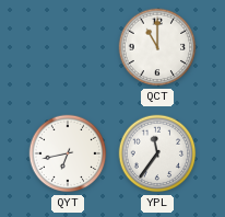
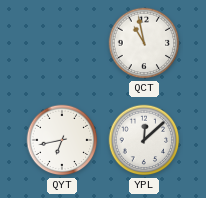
QCT: 11:00 -> 10:58
YPL: 11:36 -> 12:08
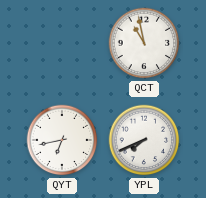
YPL: 12:08 -> 7:41
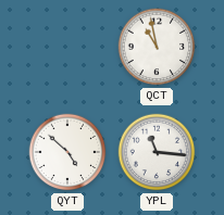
QYT: 6:43 -> 4:52
YPL: 7:41 -> 11:16
